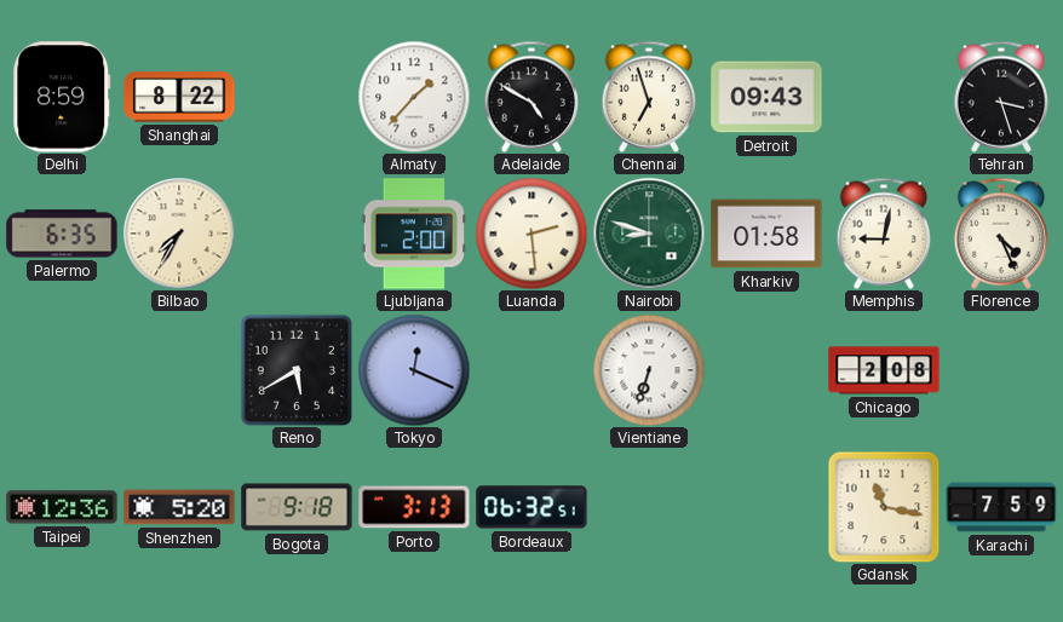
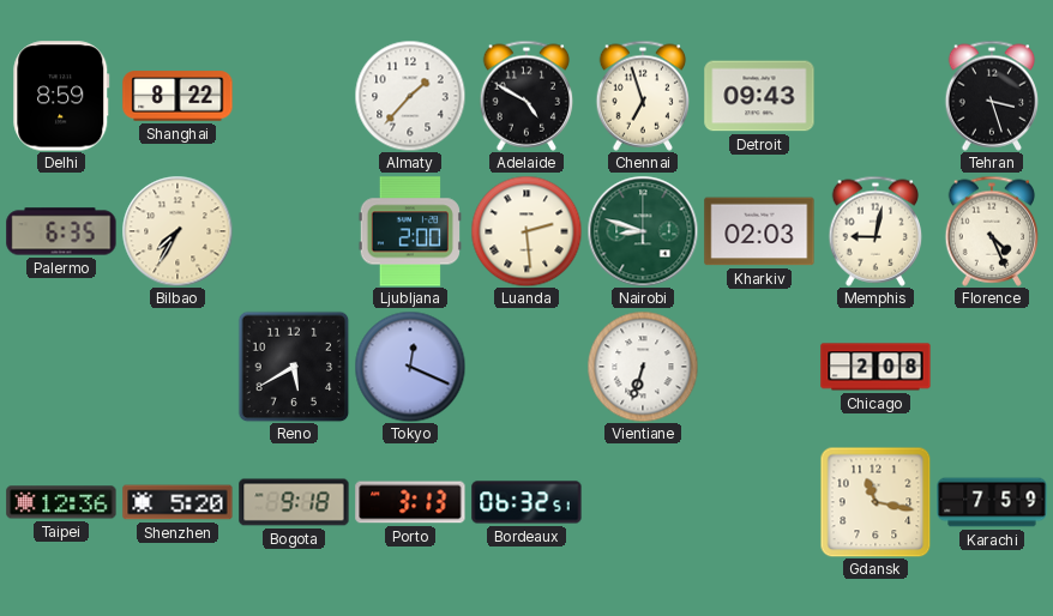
Kharkiv: 01:58 -> 02:03
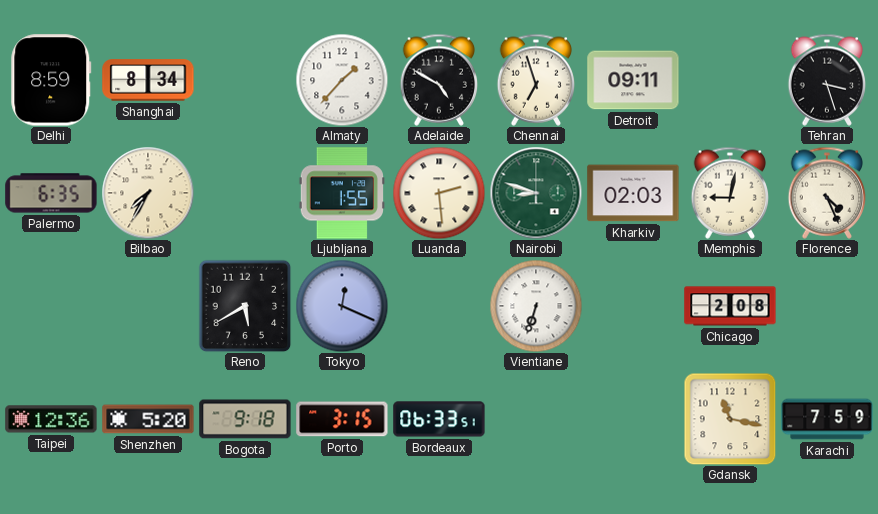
Shanghai: 8:22 -> 8:34
Detroit: 09:43 -> 09:11
Ljubljana: 2:00 -> 1:55
Porto: 3:13 -> 3:15
Bordeaux: 06:32 -> 06:33
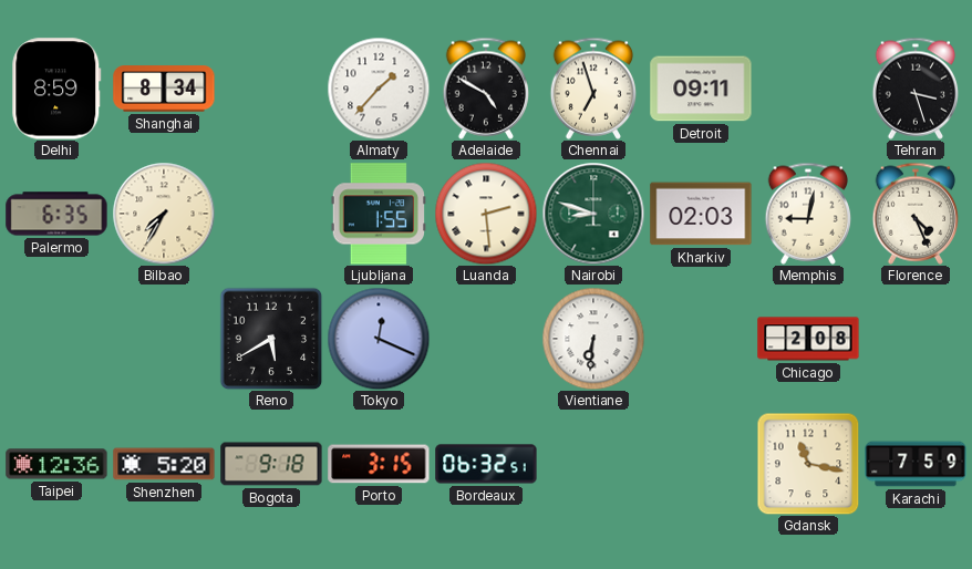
Vientiane: 6:33 -> 6:31
Bordeaux: 06:33 -> 06:32
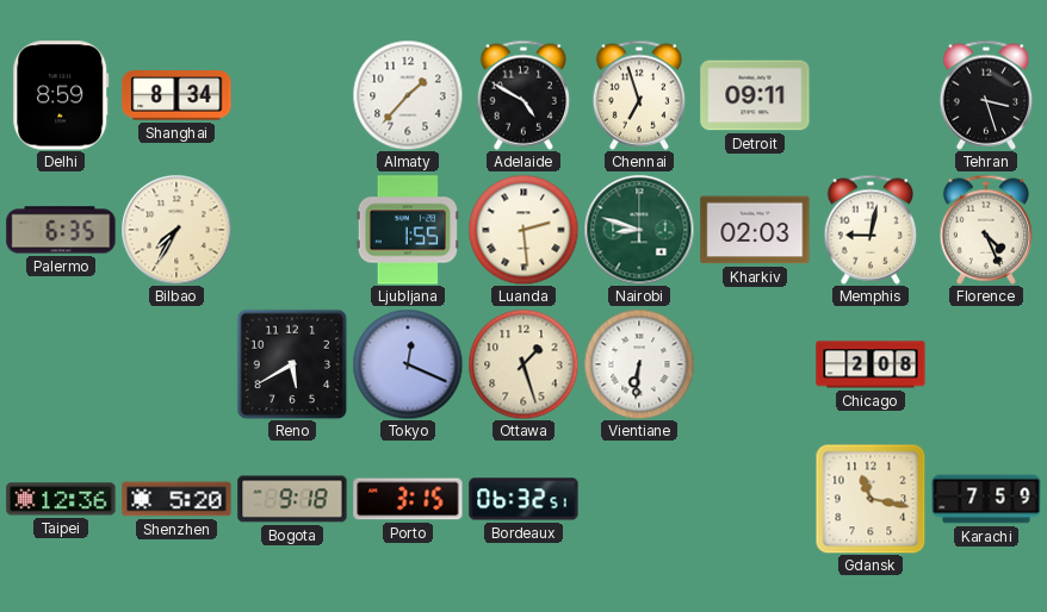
Ottawa: none -> 1:27
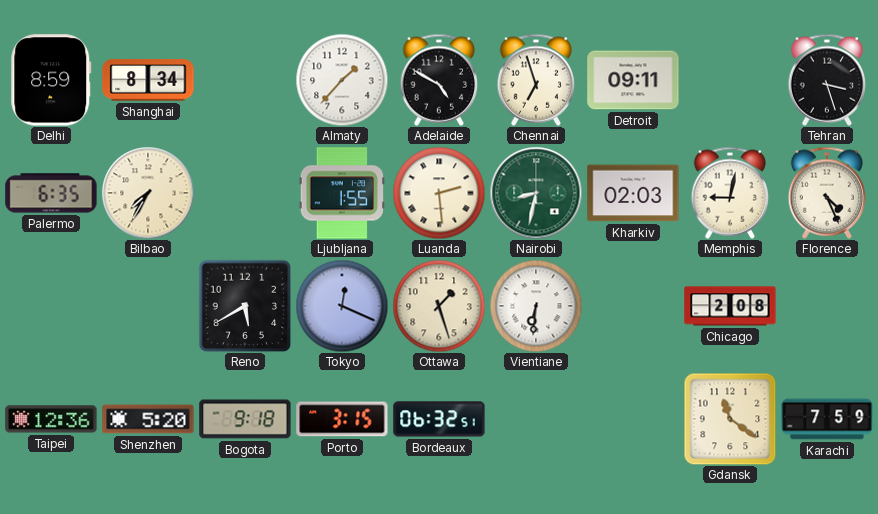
Nairobi: 8:48 -> 8:32
Gdansk: 11:17 -> 11:21
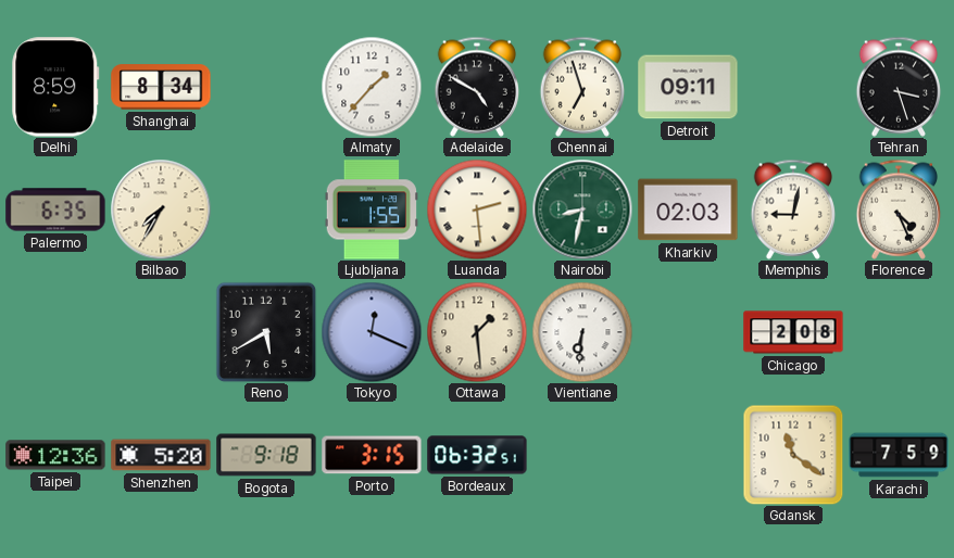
Ottawa: 1:27 -> 1:29
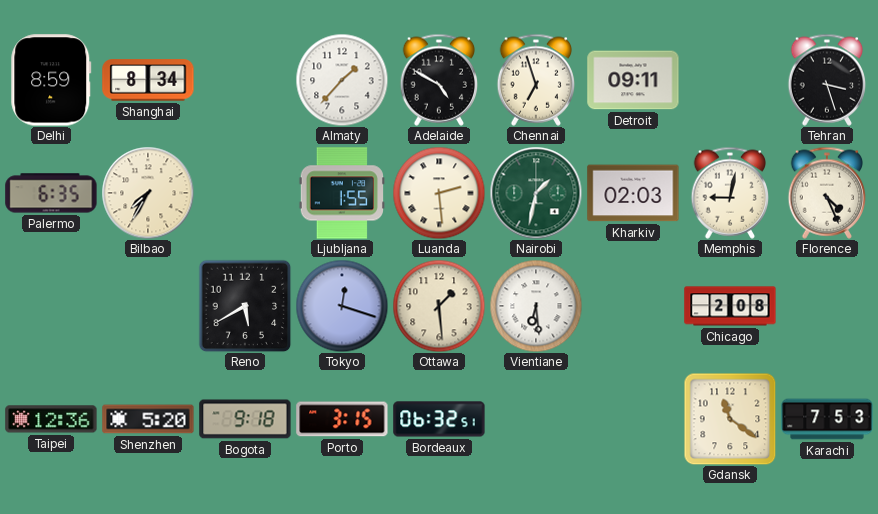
Nairobi: 8:32 -> 1:32
Tokyo: 12:19 -> 12:18
Vientiane: 6:31 -> 6:29
Karachi: 7:59 -> 7:53
